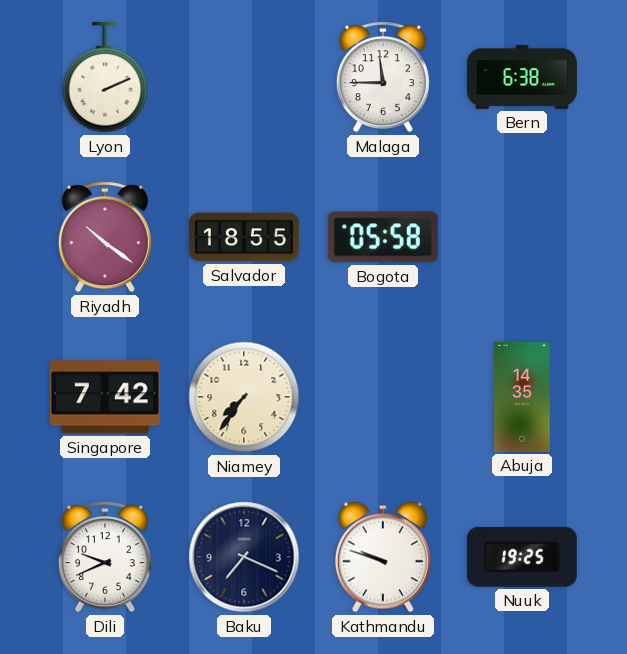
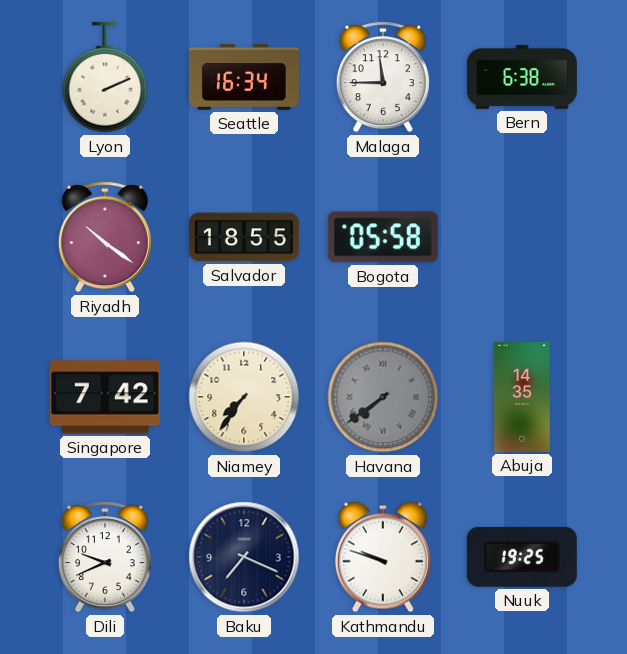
Seattle: none -> 16:34
Havana: none -> 7:39
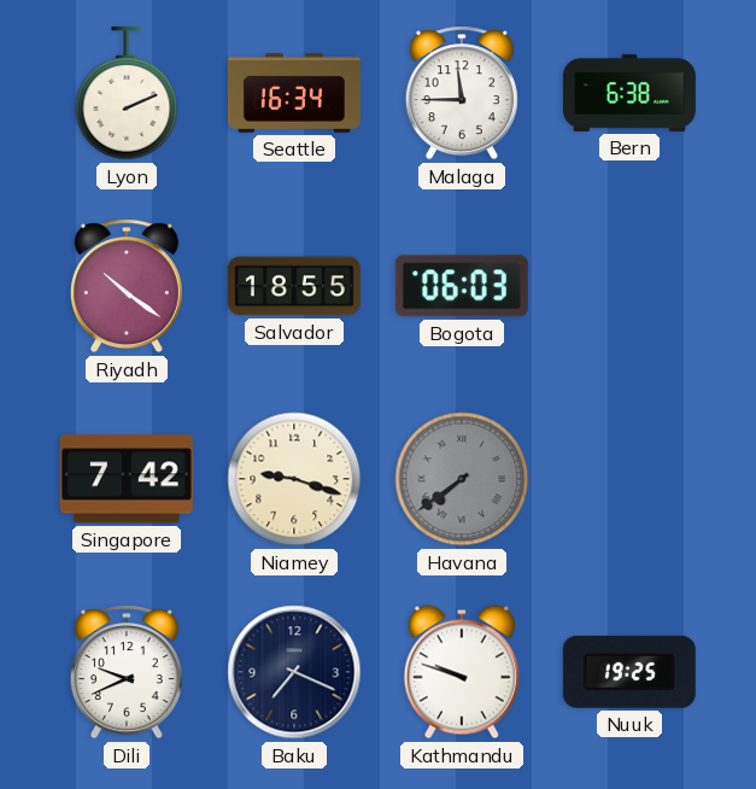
Bogota: 05:58 -> 06:03
Niamey: 7:36 -> 9:18
Abuja: 14:35 -> none
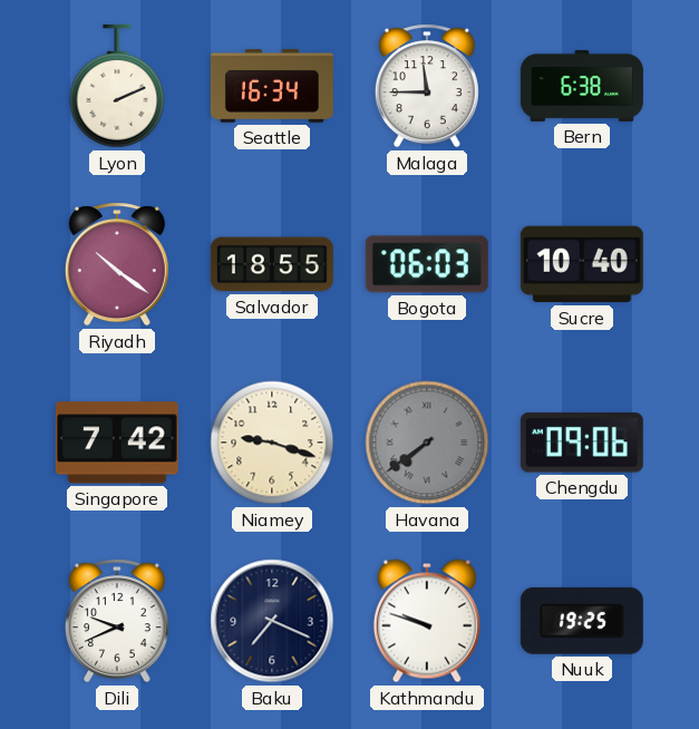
Sucre: none -> 10:40
Chengdu: none -> 09:06
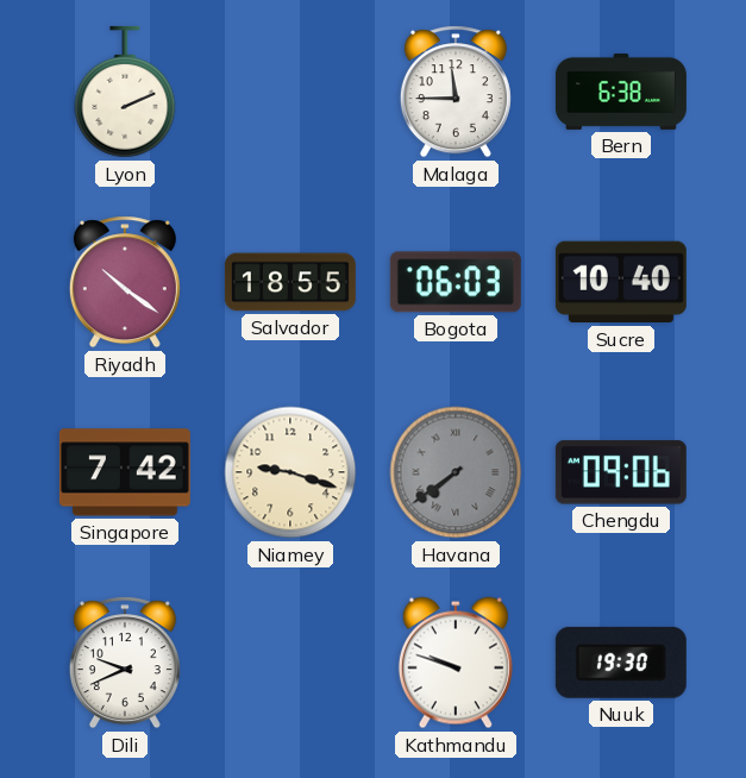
Seattle: 16:34 -> none
Baku: 7:19 -> none
Nuuk: 19:25 -> 19:30
